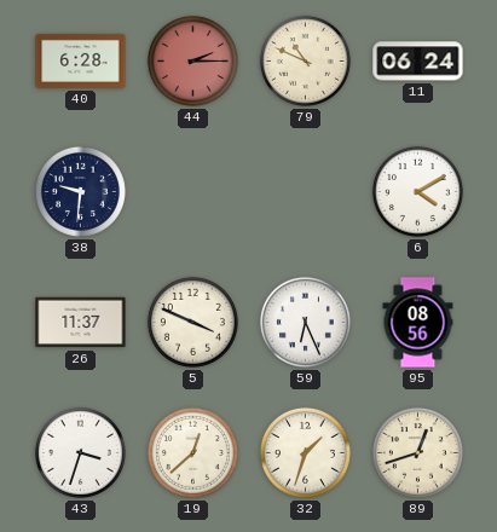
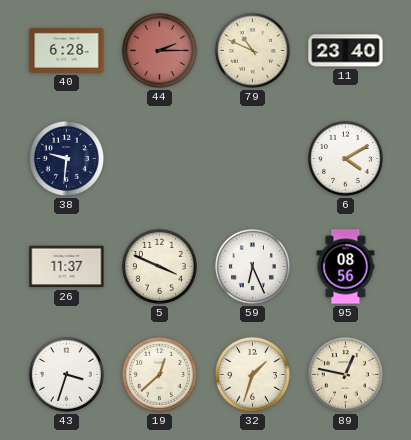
11: 06:24 -> 23:40
89: 12:42 -> 12:47
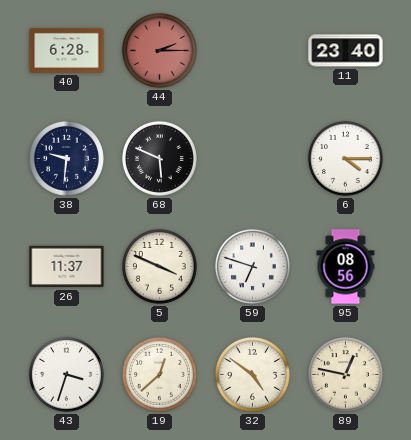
79: 10:49 -> none
68: none -> 5:49
6: 4:10 -> 4:15
59: 6:26 -> 6:48
32: 1:33 -> 4:51
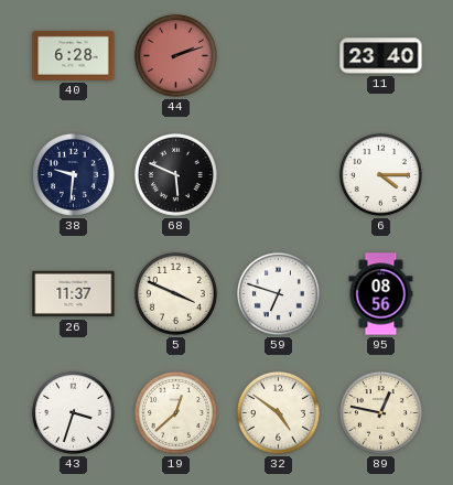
44: 2:15 -> 2:12
